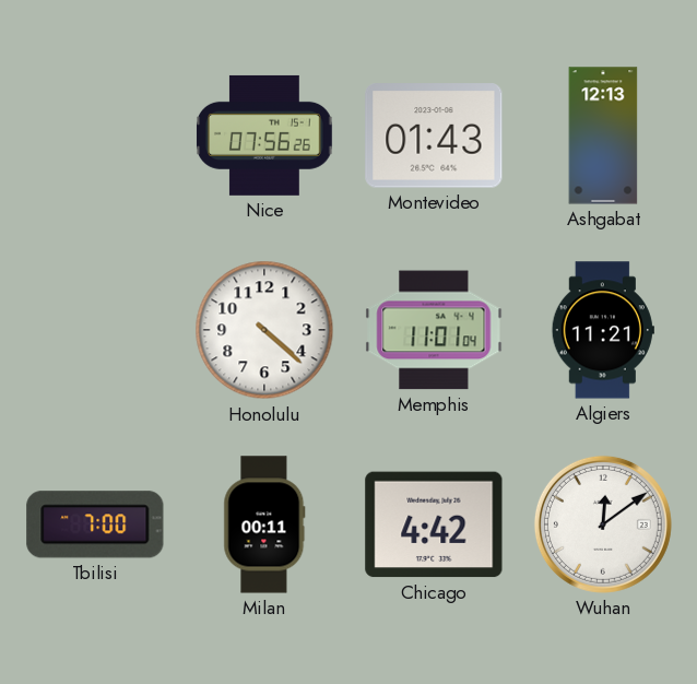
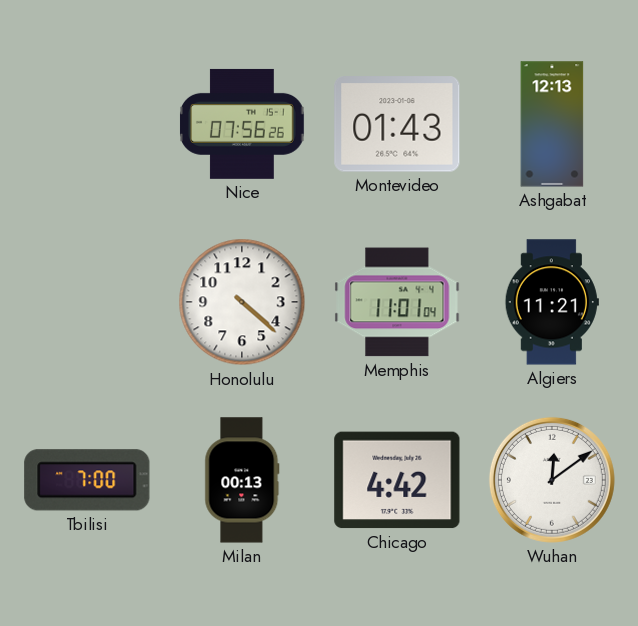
Milan: 00:11 -> 00:13
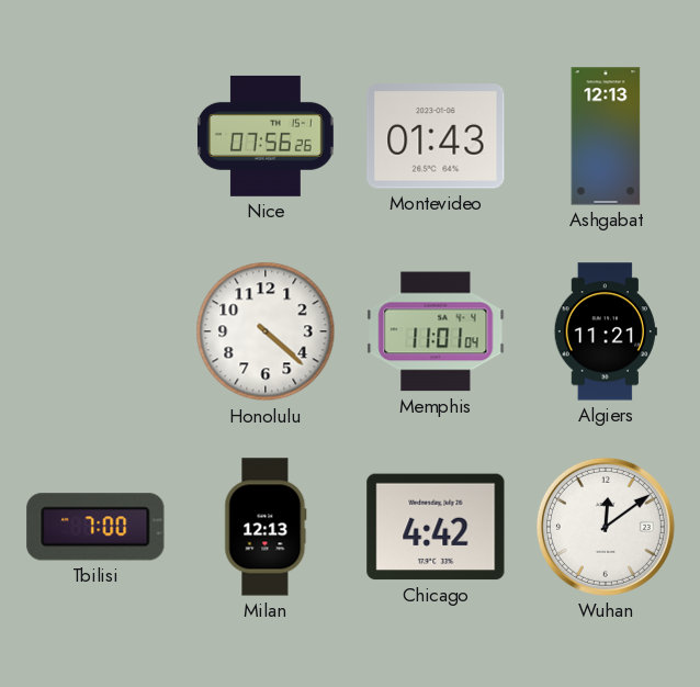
Milan: 00:13 -> 12:13
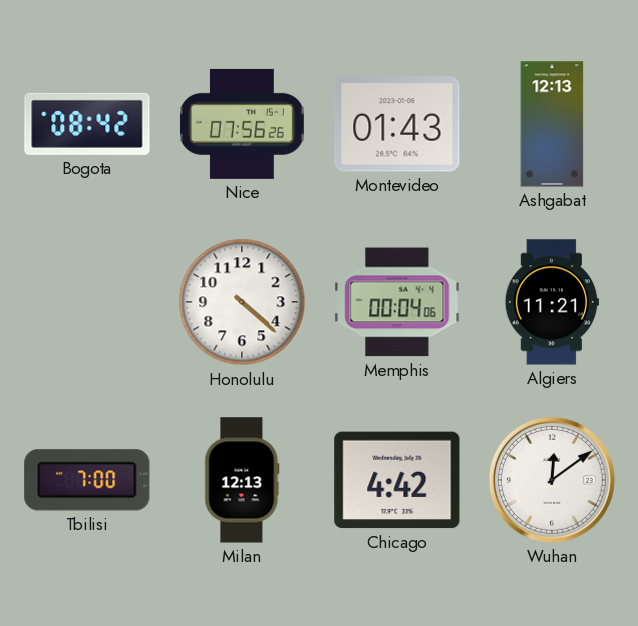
Bogota: none -> 08:42
Memphis: 11:01 -> 00:04
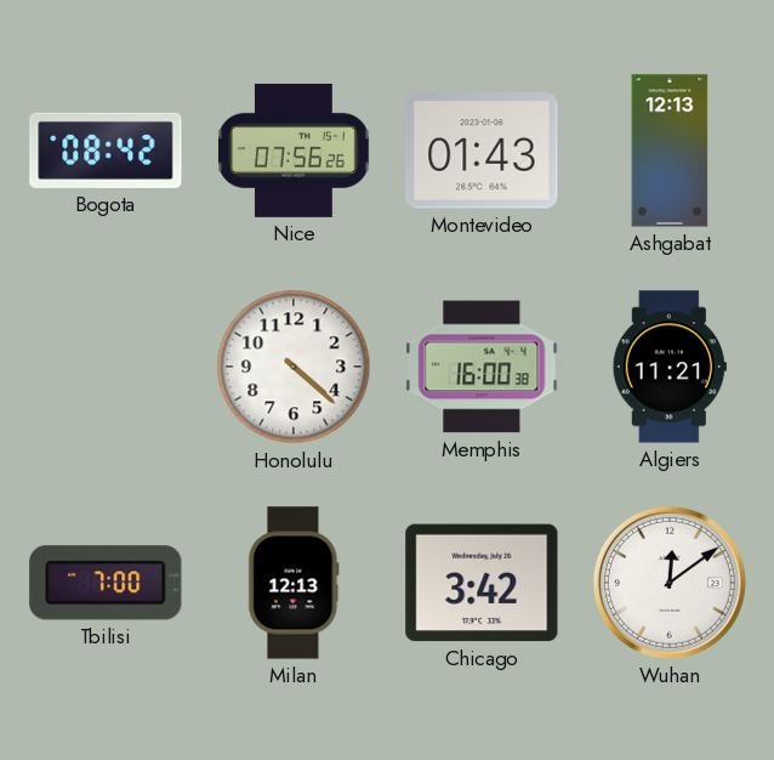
Memphis: 00:04 -> 16:00
Chicago: 4:42 -> 3:42
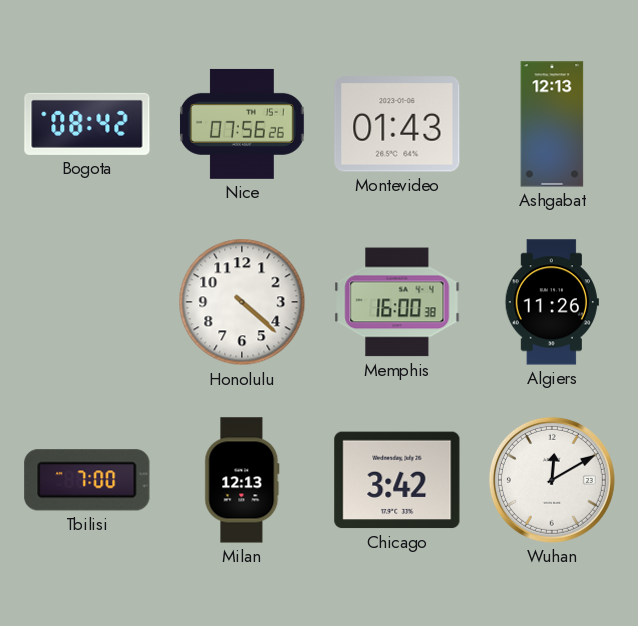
Algiers: 11:21 -> 11:26
Wuhan: 12:09 -> 12:10
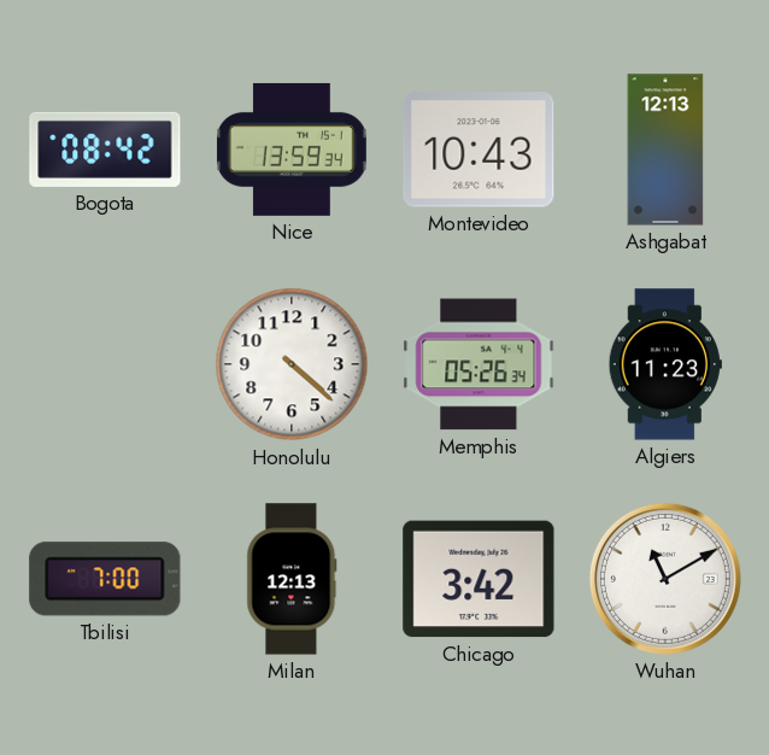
Nice: 07:56 -> 13:59
Montevideo: 01:43 -> 10:43
Memphis: 16:00 -> 05:26
Algiers: 11:26 -> 11:23
Wuhan: 12:10 -> 11:10
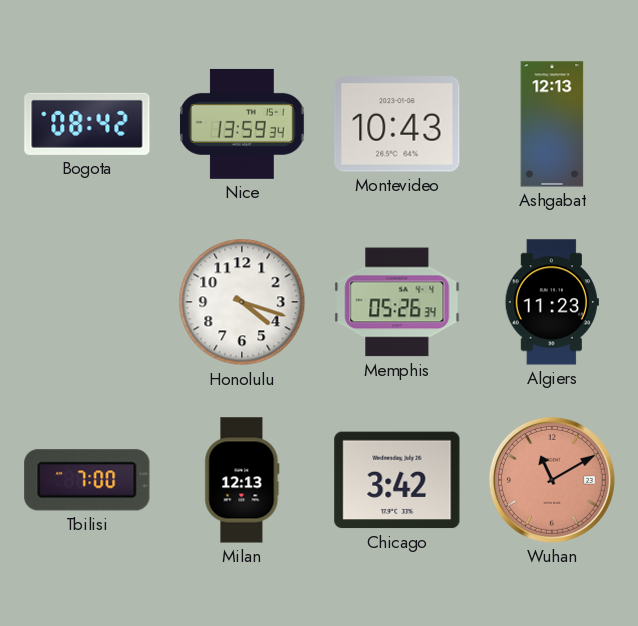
Honolulu: 4:22 -> 4:18
Wuhan dial: white -> salmon
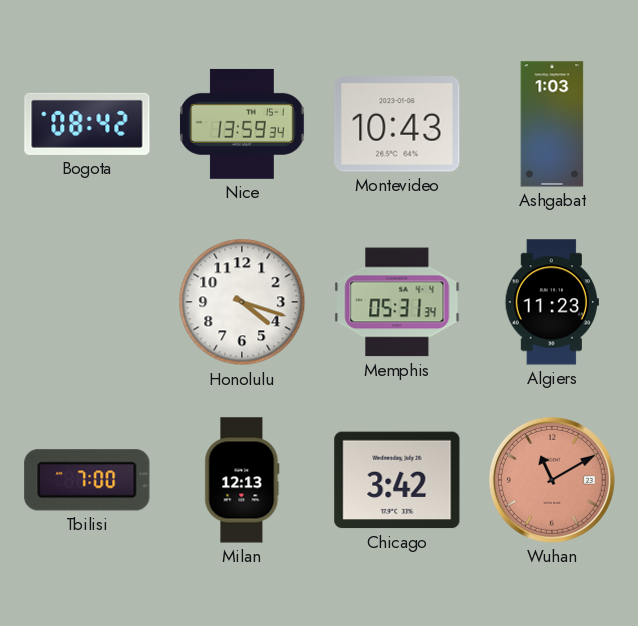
Ashgabat: 12:13 -> 1:03
Memphis: 05:26 -> 05:31
